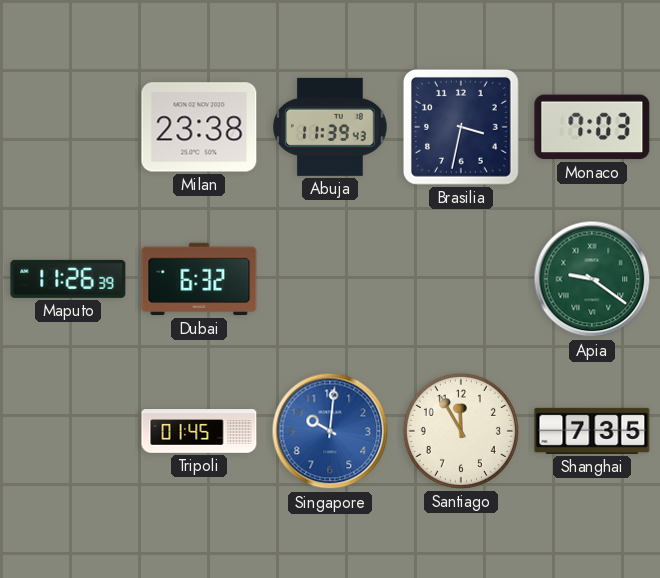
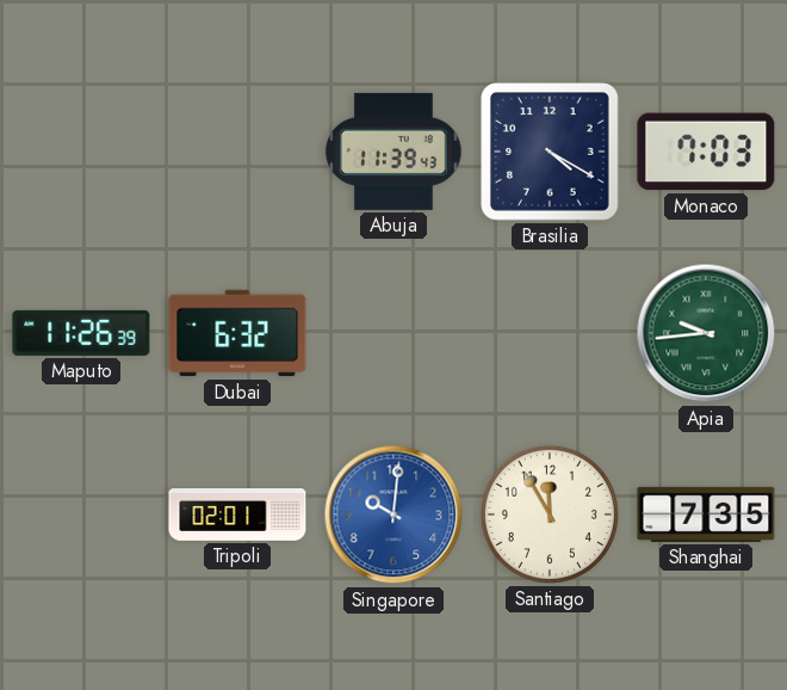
Milan: 23:38 -> none
Brasilia: 3:32 -> 4:20
Apia: 9:21 -> 9:44
Tripoli: 01:45 -> 02:01
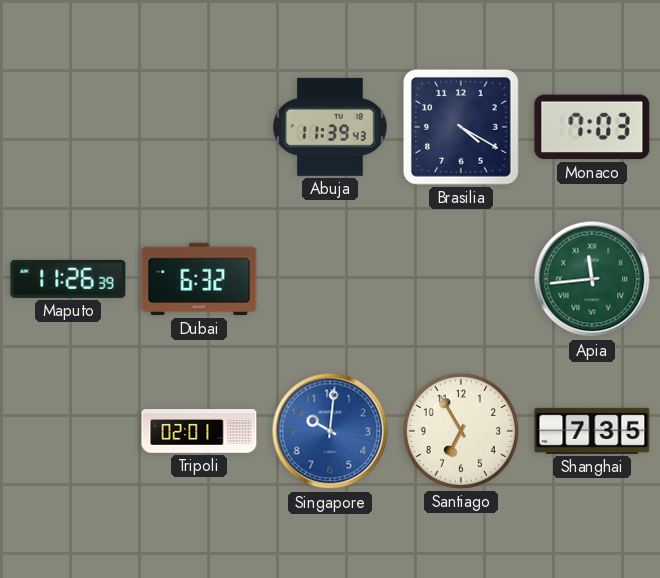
Apia: 9:44 -> 11:44
Santiago: 11:55 -> 6:55
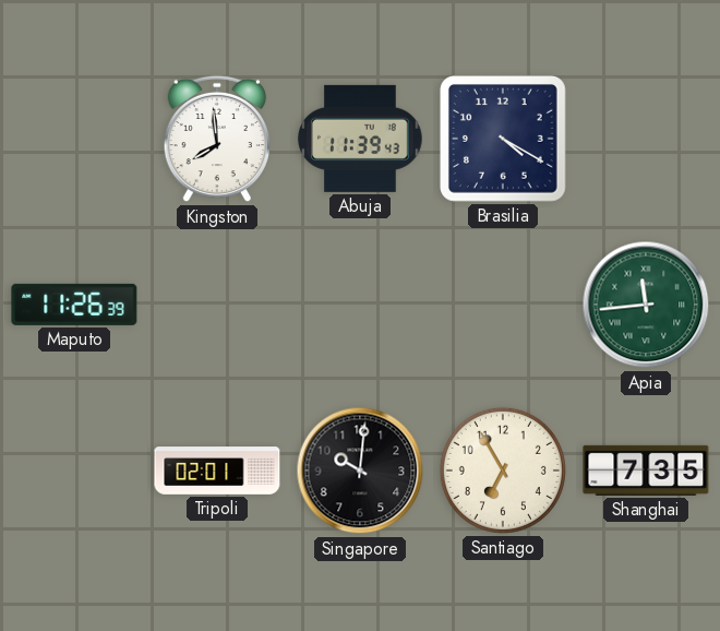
Kingston: none -> 7:59
Monaco: 7:03 -> none
Dubai: 6:32 -> none
Singapore dial: blue -> black
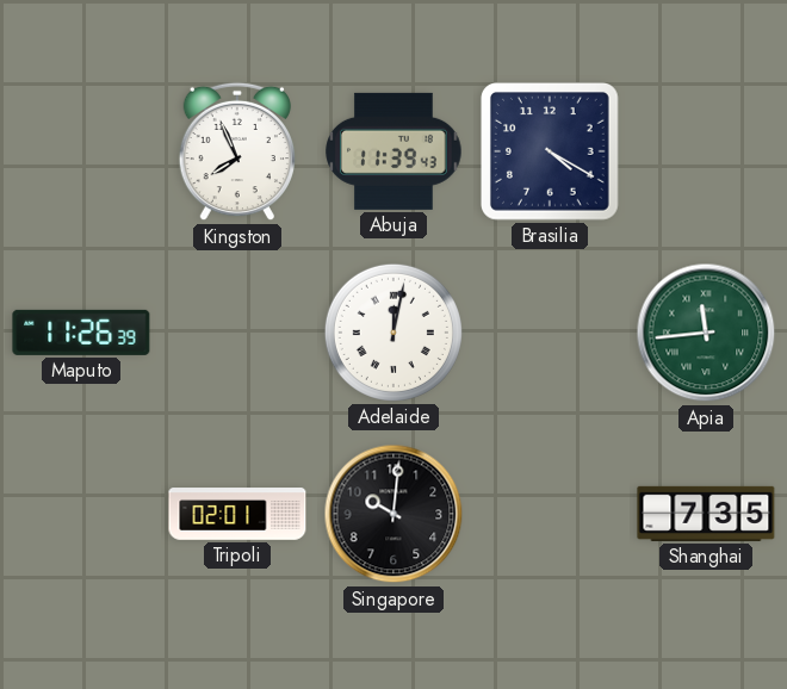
Kingston: 7:59 -> 7:56
Adelaide: none -> 12:02
Santiago: 6:55 -> none
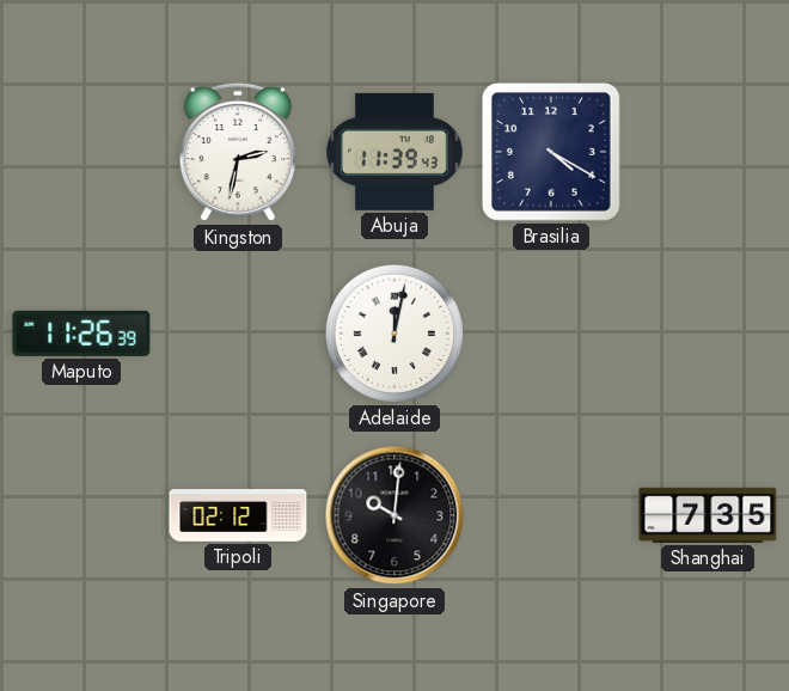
Kingston: 7:56 -> 2:32
Apia: 11:44 -> none
Tripoli: 02:01 -> 02:12
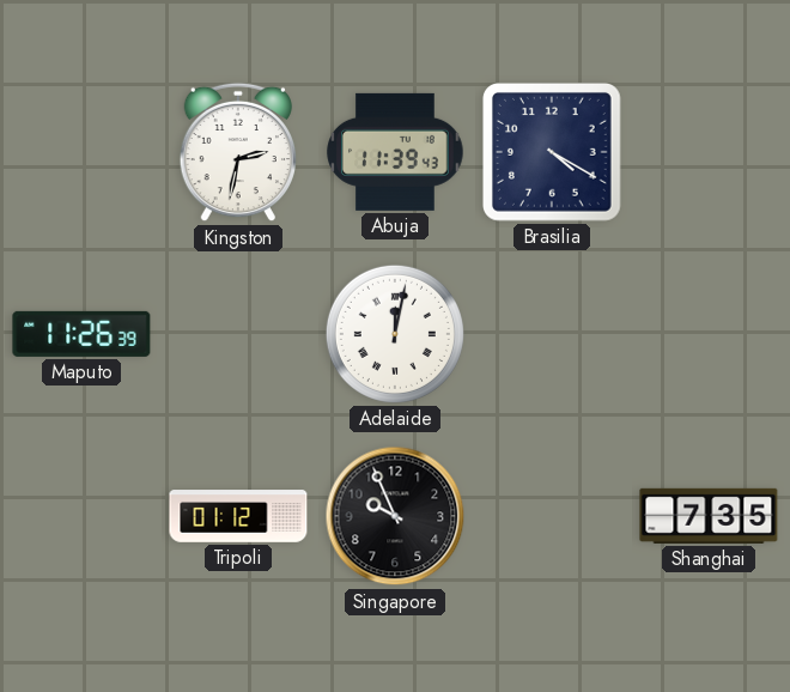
Tripoli: 02:12 -> 01:12
Singapore: 10:01 -> 9:56
